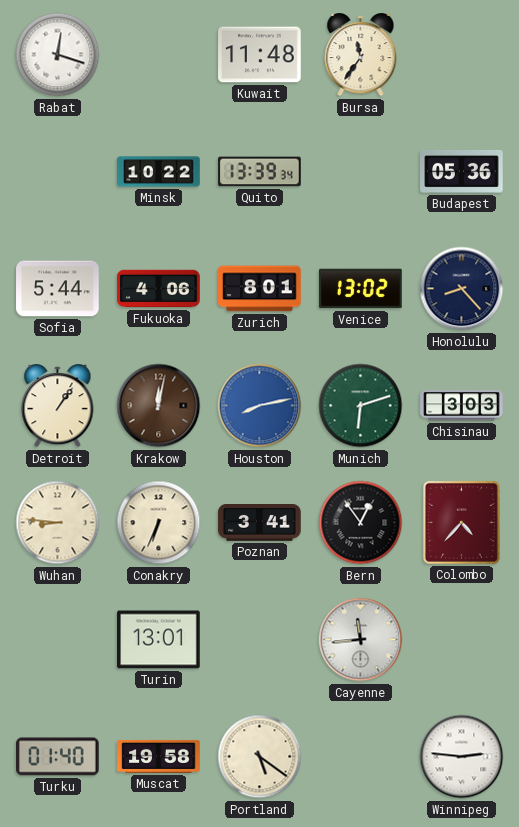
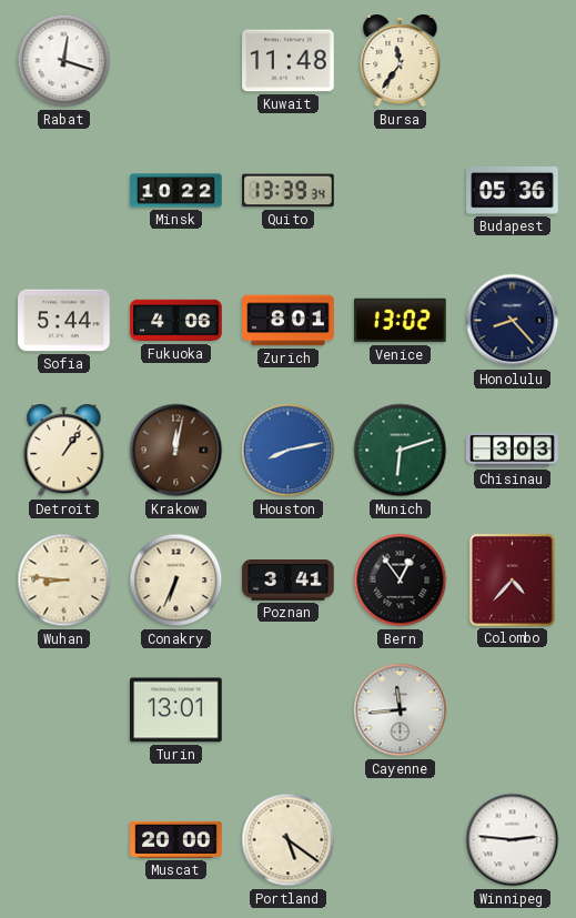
Turku: 01:40 -> none
Muscat: 19:58 -> 20:00
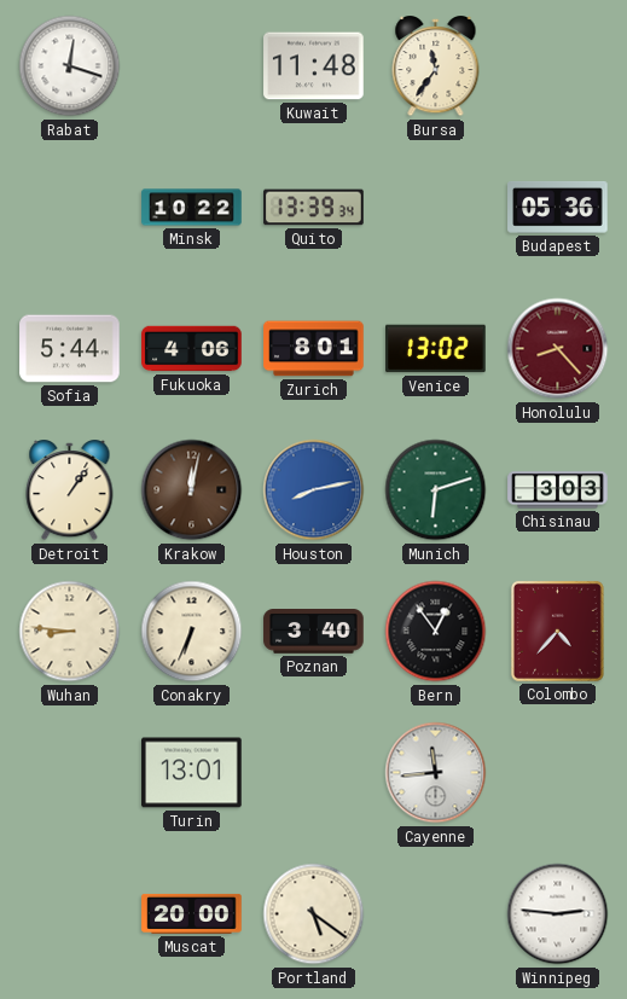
Honolulu dial: navy -> burgundy
Poznan: 3:41 -> 3:40
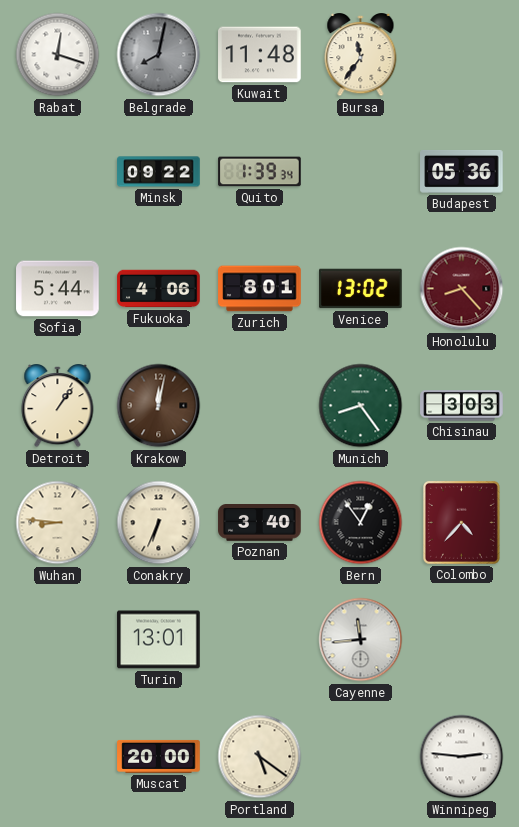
Belgrade: none -> 8:02
Minsk: 10:22 -> 09:22
Quito: 13:39 -> 1:39
Houston: 8:13 -> none
Munich: 6:12 -> 8:24
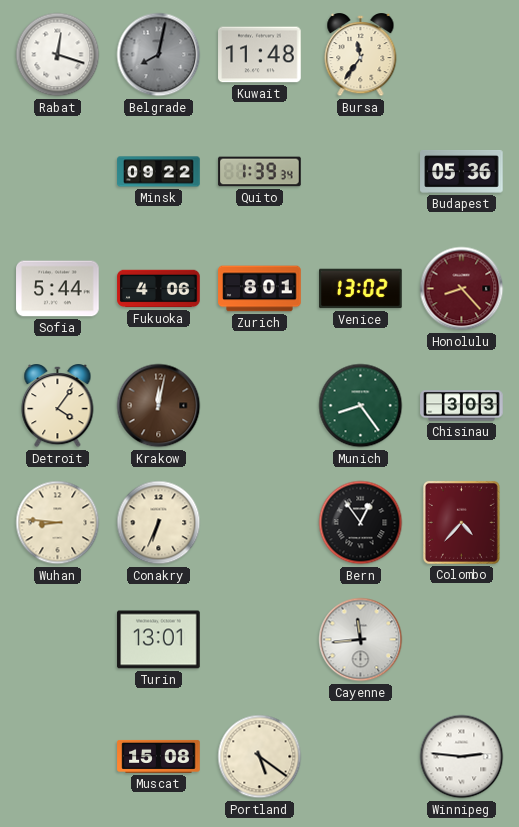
Detroit: 1:06 -> 4:06
Poznan: 3:40 -> none
Muscat: 20:00 -> 15:08
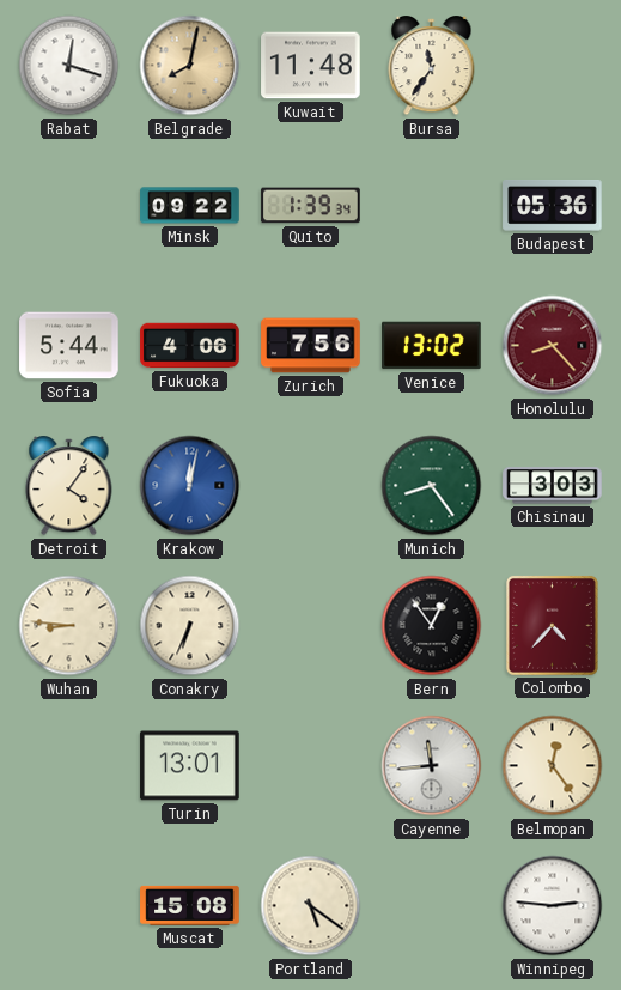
Belgrade dial: grey -> champagne
Zurich: 8:01 -> 7:56
Krakow dial: brown -> blue
Belmopan: none -> 12:24
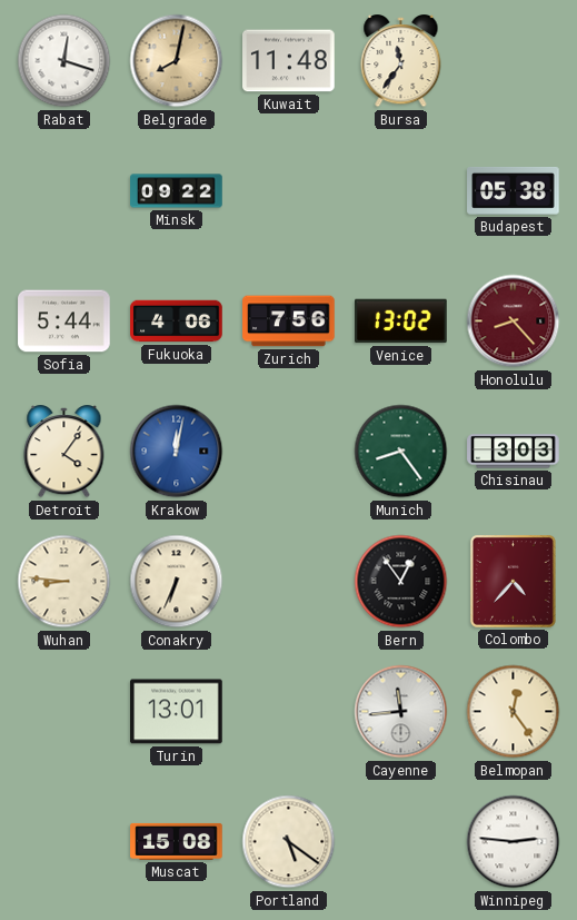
Quito: 1:39 -> none
Budapest: 05:36 -> 05:38
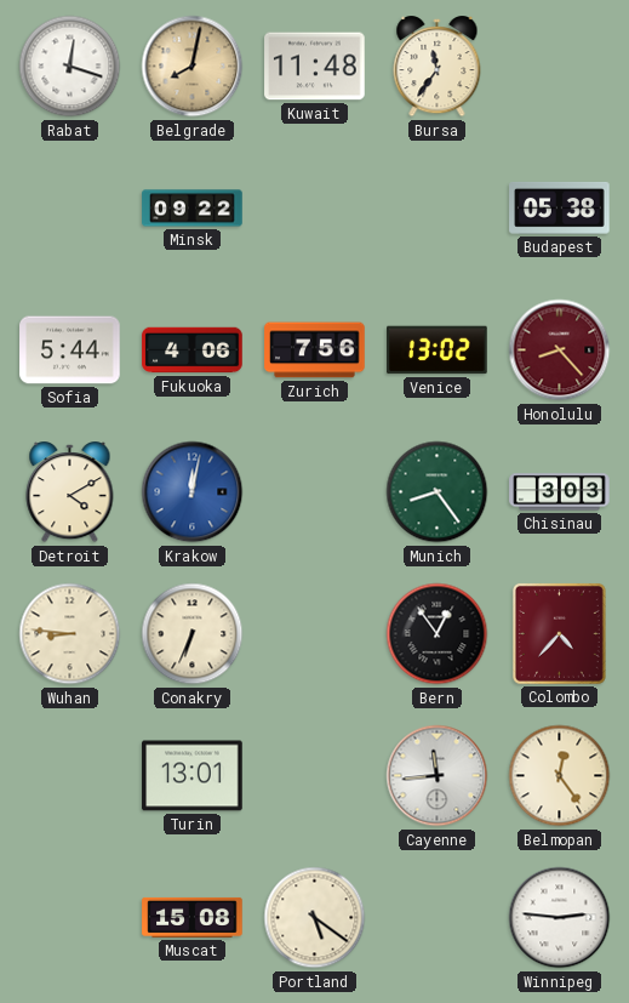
Detroit: 4:06 -> 4:10
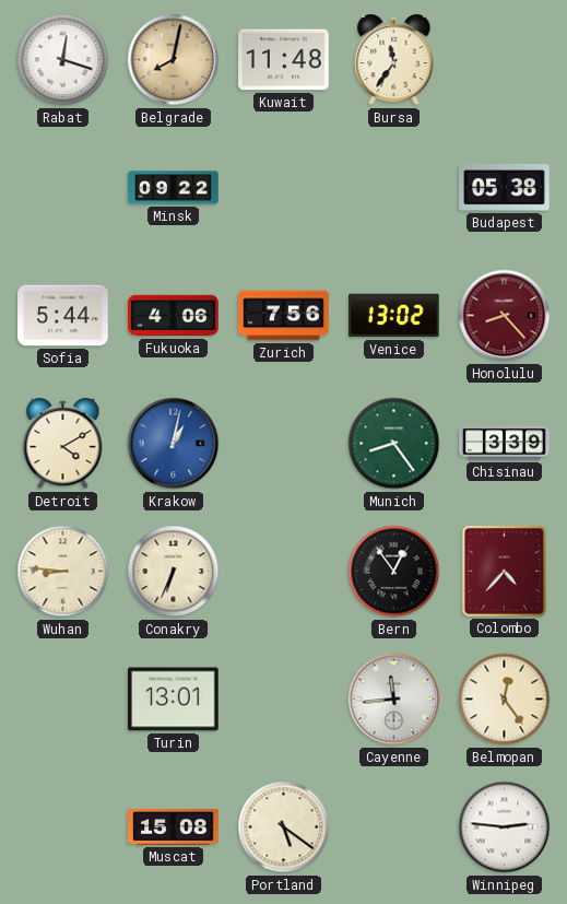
Krakow: 12:02 -> 1:02
Chisinau: 3:03 -> 3:39
